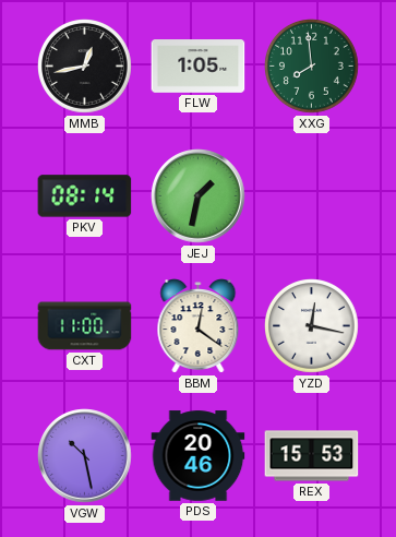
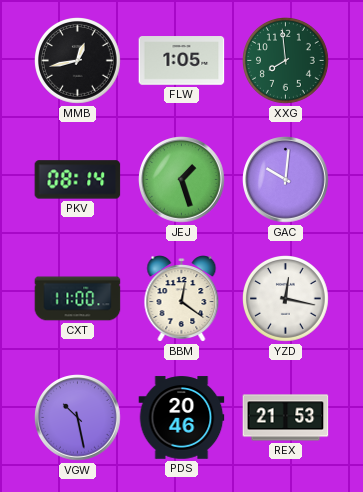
JEJ: 1:32 -> 1:27
GAC: none -> 10:01
REX: 15:53 -> 21:53
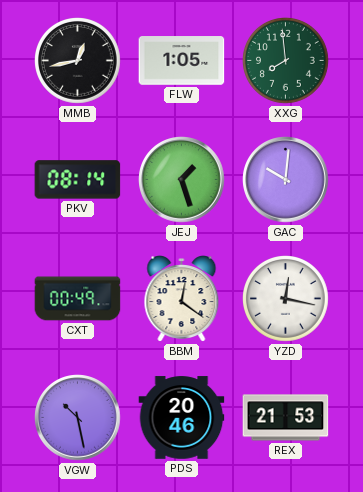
CXT: 11:00 -> 00:49
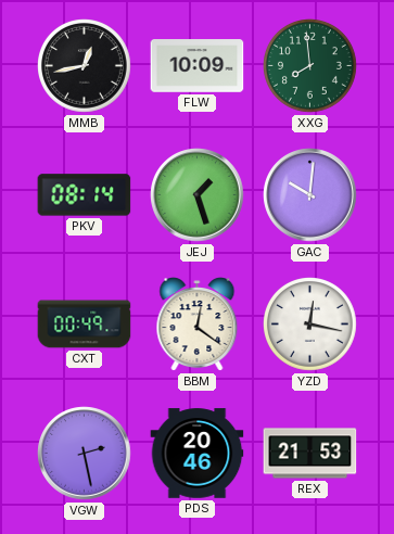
FLW: 1:05 -> 10:09
VGW: 10:28 -> 2:28
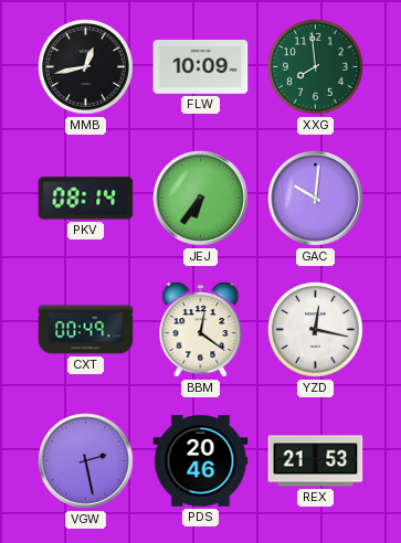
JEJ: 1:27 -> 6:36
